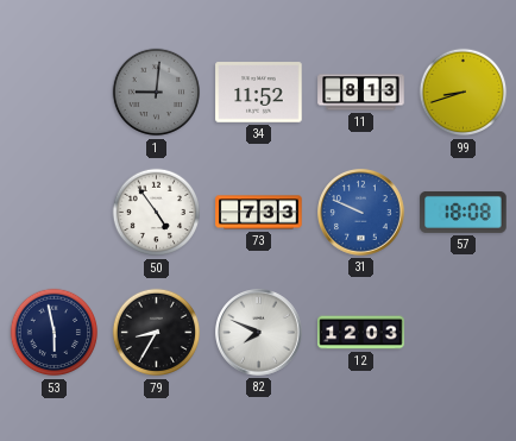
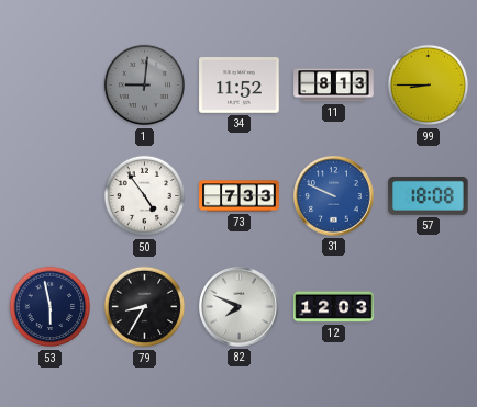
99: 8:42 -> 8:45
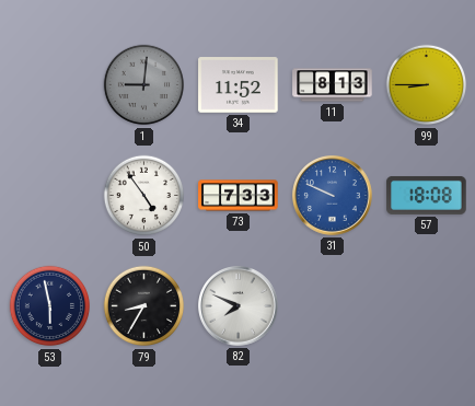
12: 12:03 -> none
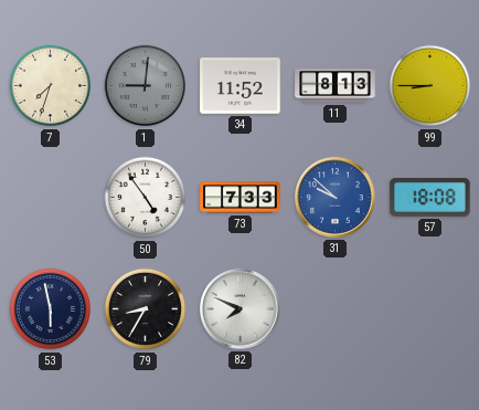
7: none -> 7:33
31: 9:49 -> 9:52
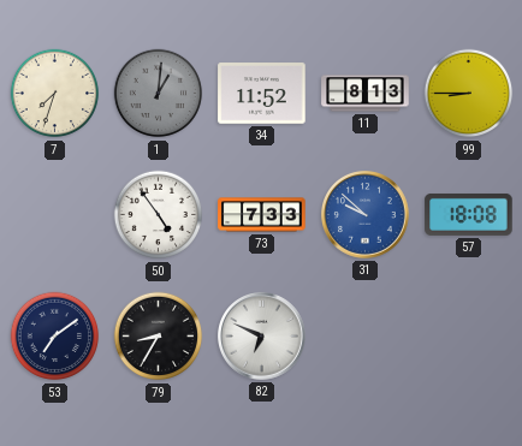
1: 9:01 -> 1:01
53: 5:58 -> 7:09
82: 7:49 -> 6:49
